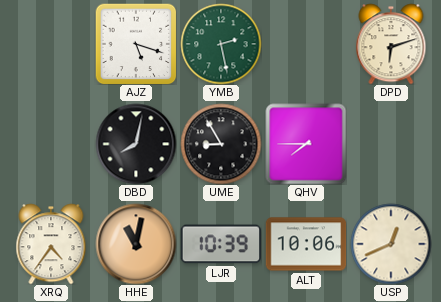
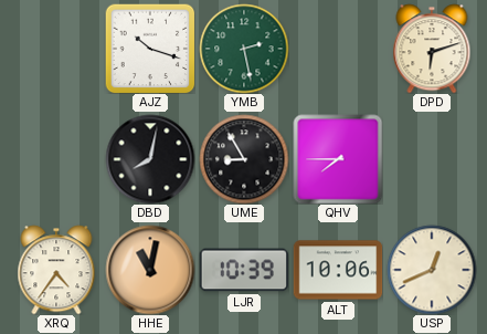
AJZ: 5:18 -> 10:18
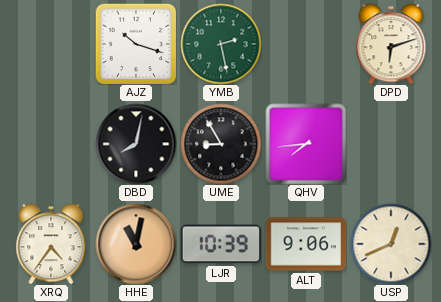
QHV: 7:45 -> 7:44
ALT: 10:06 -> 9:06
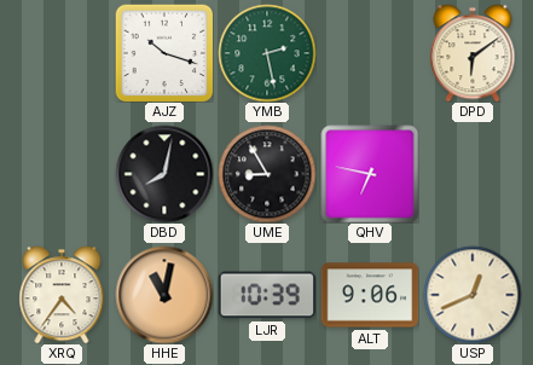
DPD: 6:12 -> 6:09
QHV: 7:44 -> 6:47
